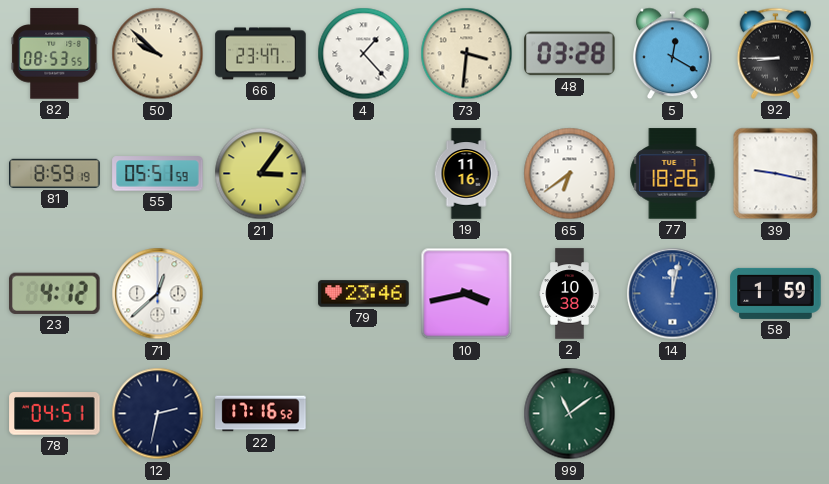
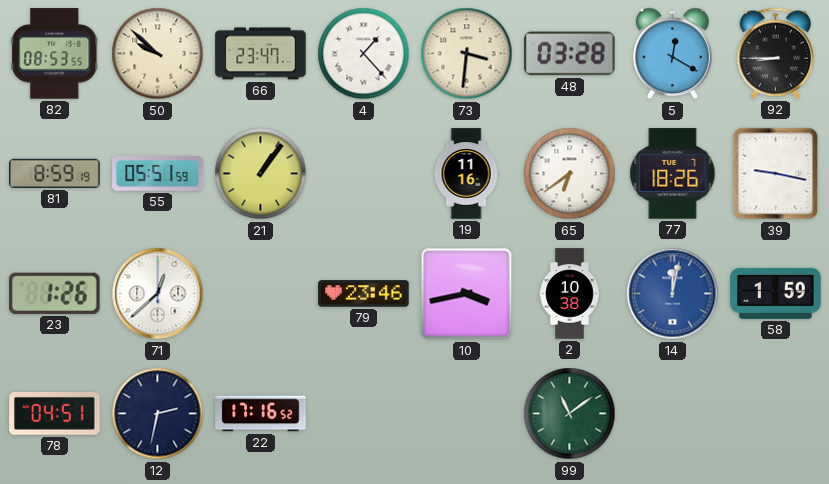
21: 3:06 -> 1:06
23: 4:12 -> 1:26
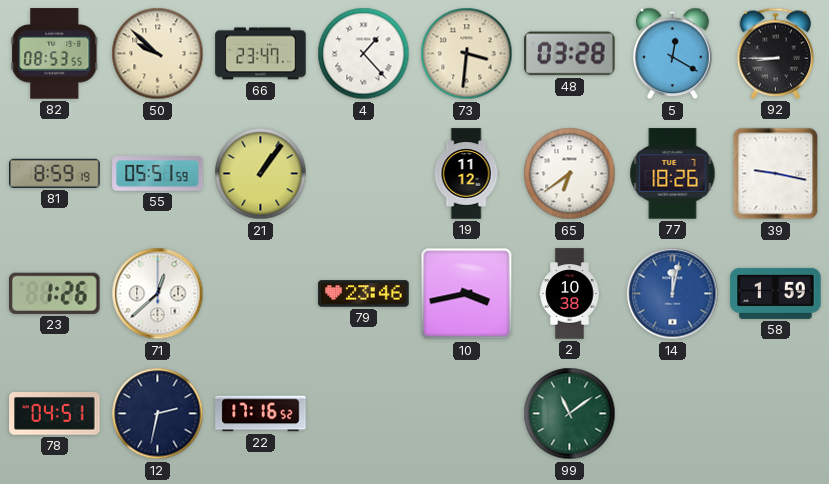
19: 11:16 -> 11:12
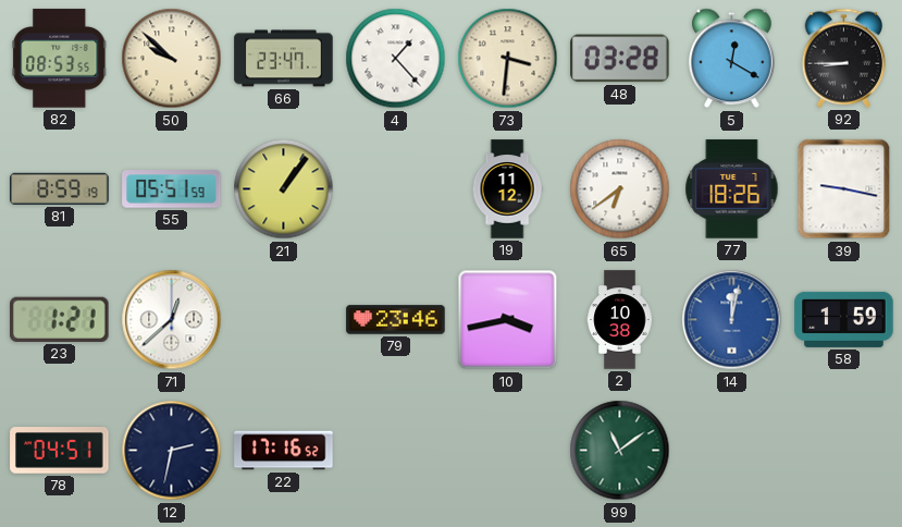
23: 1:26 -> 1:21
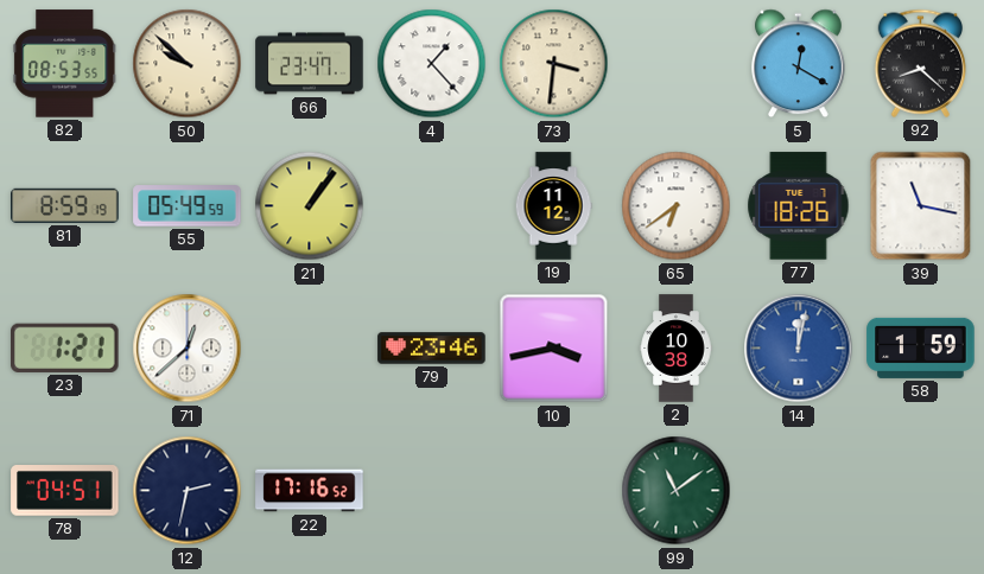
48: 03:28 -> none
92: 8:45 -> 8:22
55: 05:51 -> 05:49
39: 9:17 -> 11:17
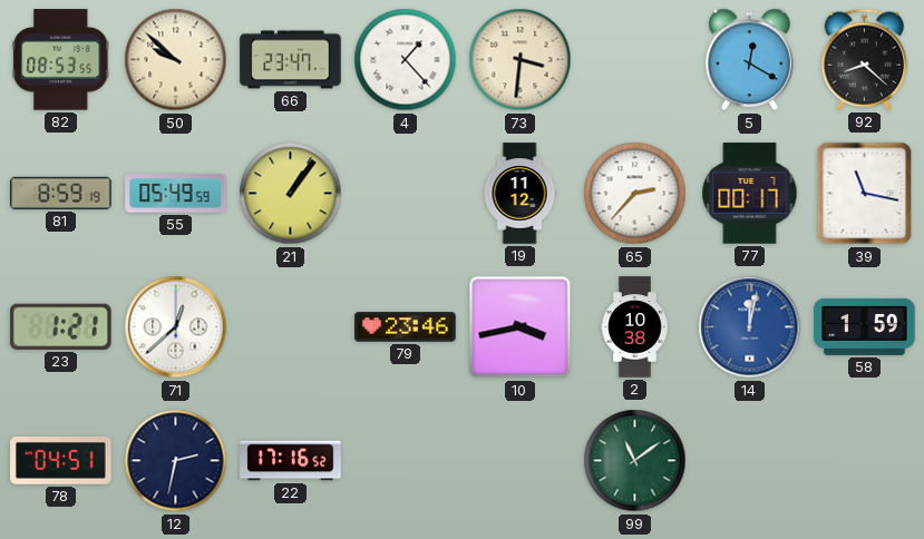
65: 6:39 -> 2:37
77: 18:26 -> 00:17
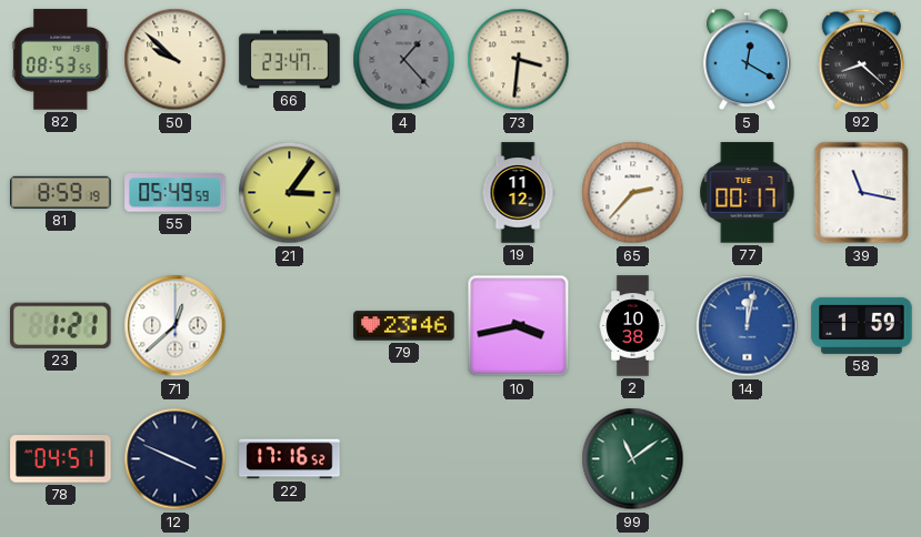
4 dial: white -> grey
21: 1:06 -> 3:06
12: 2:32 -> 3:49
